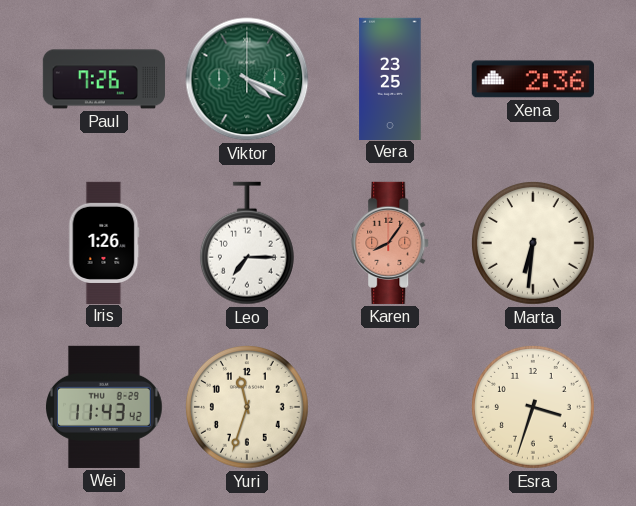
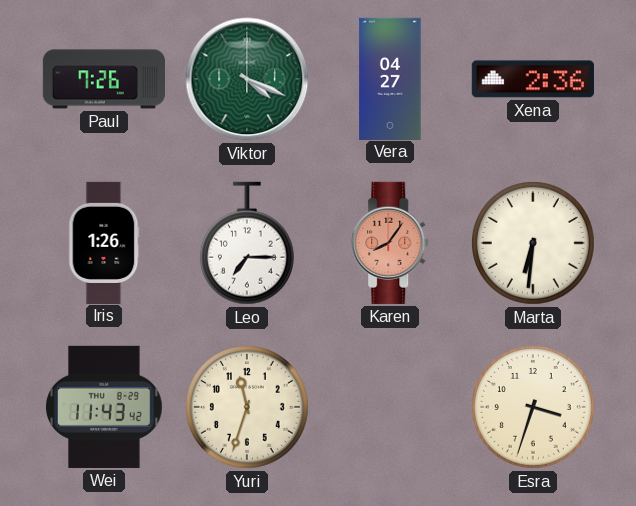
Vera: 23:25 -> 04:27
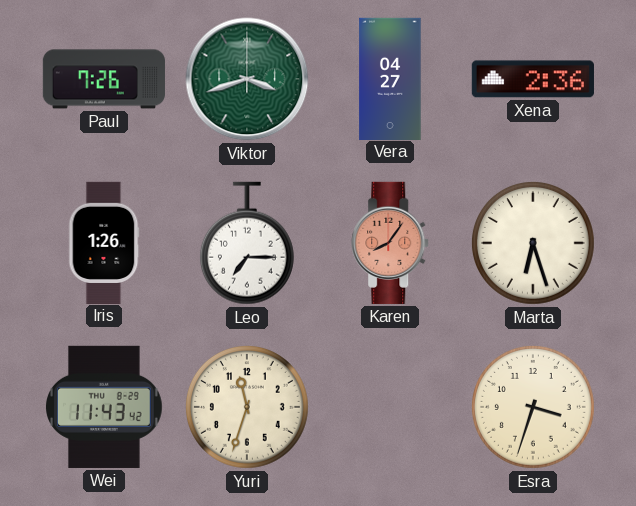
Viktor: 4:19 -> 3:42
Marta: 6:31 -> 6:27
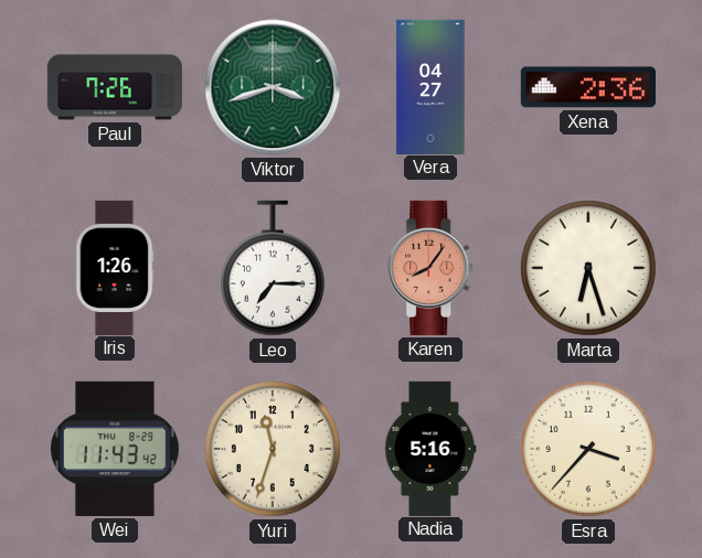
Nadia: none -> 5:16
Esra: 3:33 -> 3:37
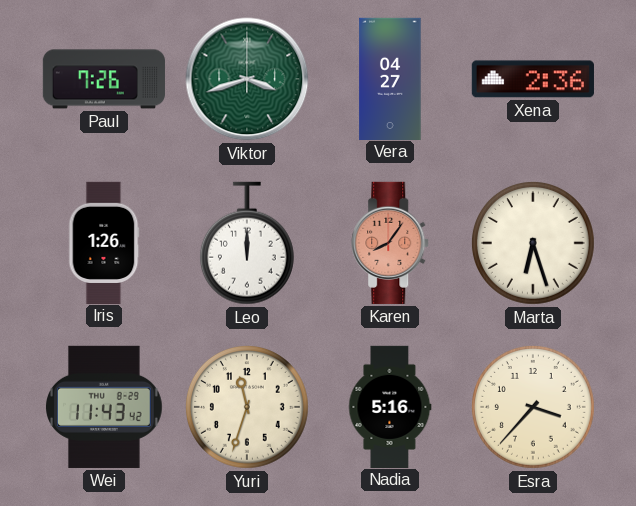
Leo: 7:15 -> 12:00
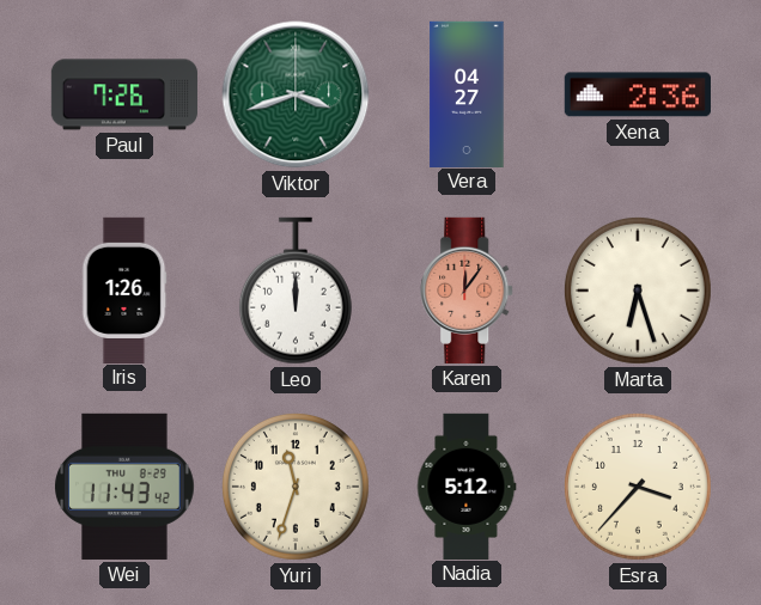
Karen: 8:06 -> 12:06
Nadia: 5:16 -> 5:12
